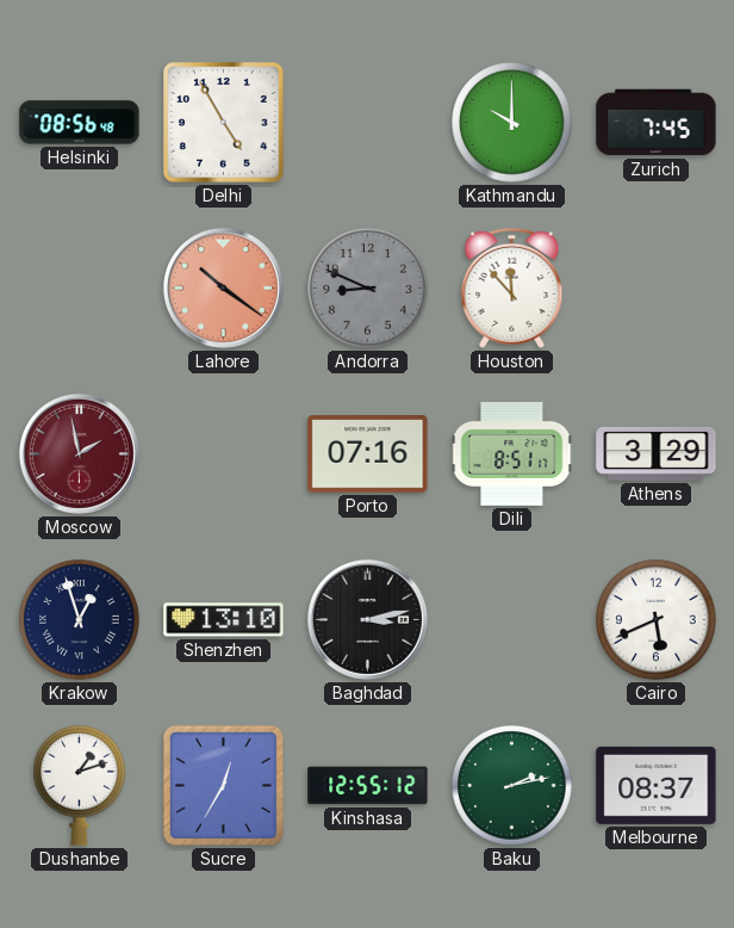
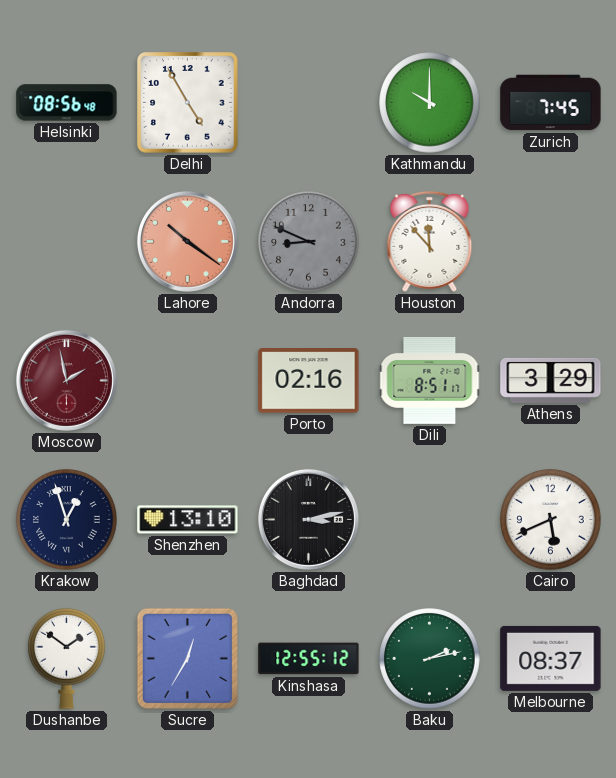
Porto: 07:16 -> 02:16
Dushanbe: 1:12 -> 1:51
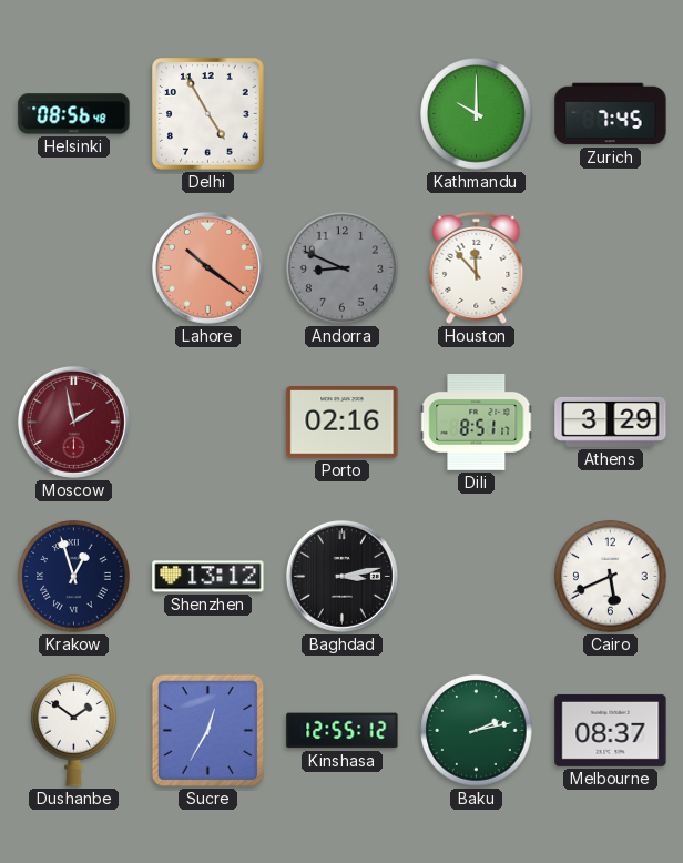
Shenzhen: 13:10 -> 13:12
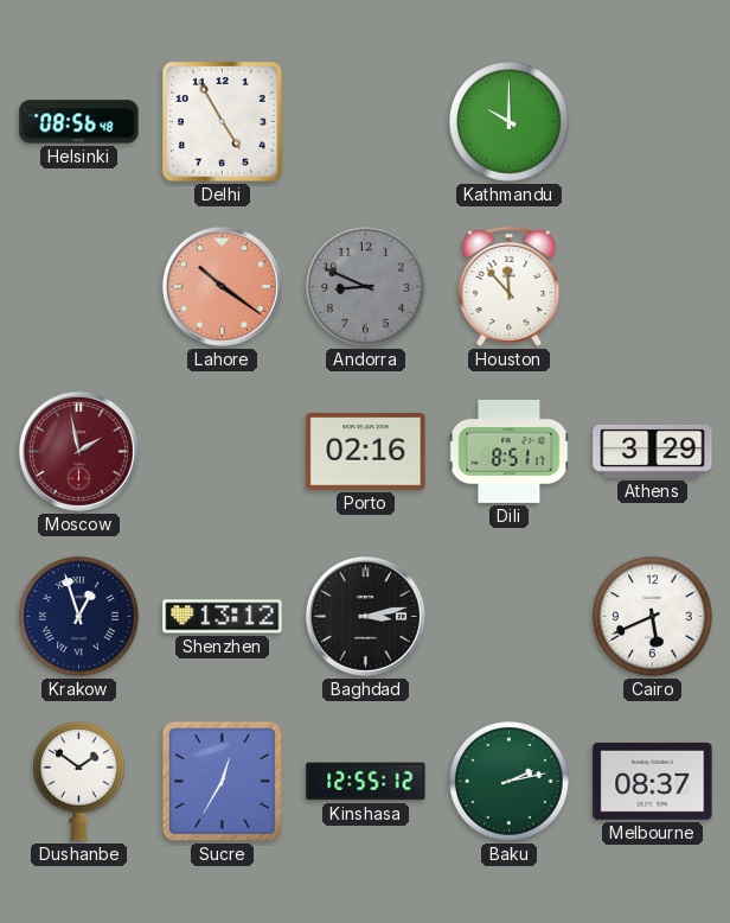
Zurich: 7:45 -> none
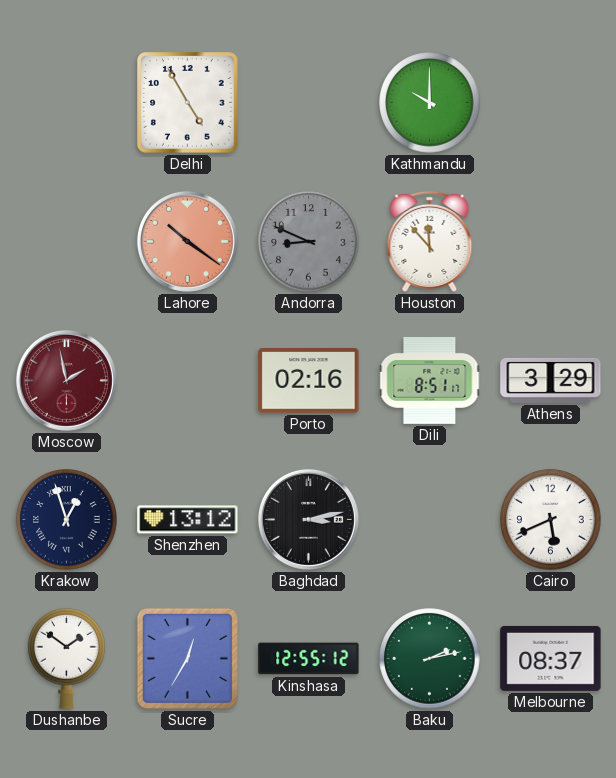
Helsinki: 08:56 -> none
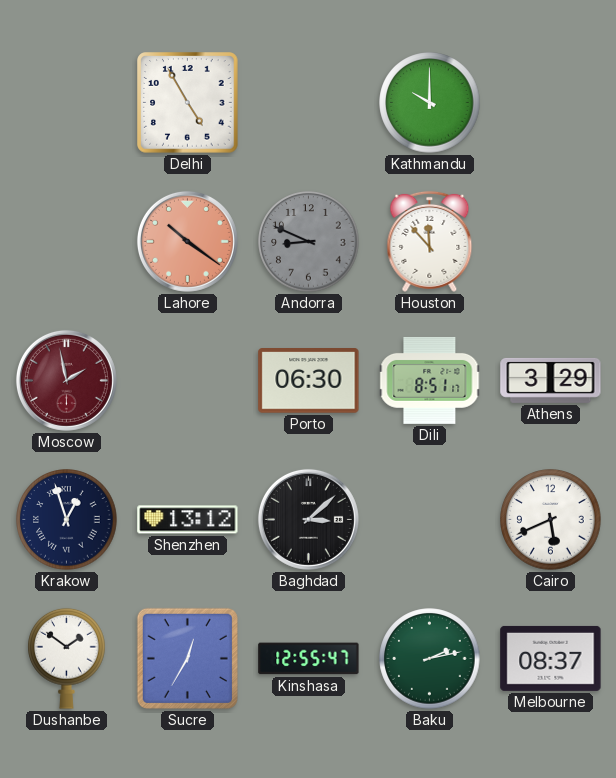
Porto: 02:16 -> 06:30
Baghdad: 3:13 -> 3:08
Kinshasa: 12:55:12 -> 12:55:47
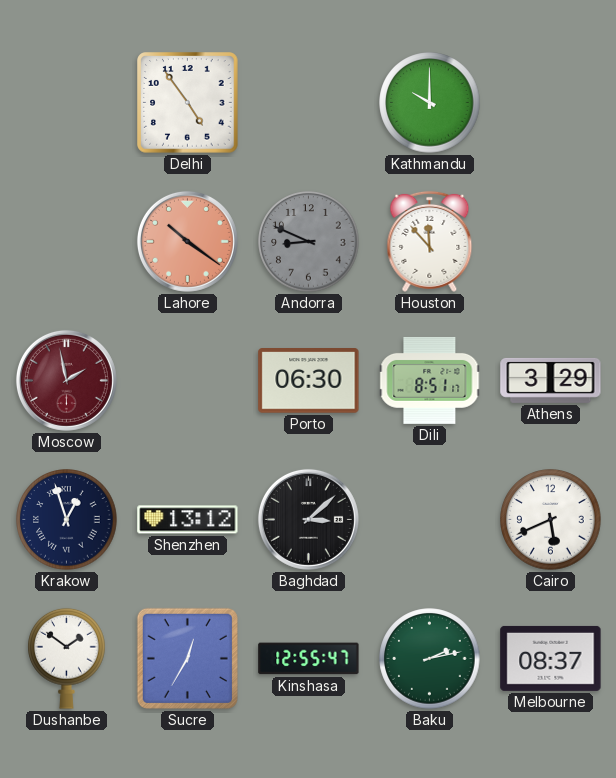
Delhi: 4:55 -> 4:54
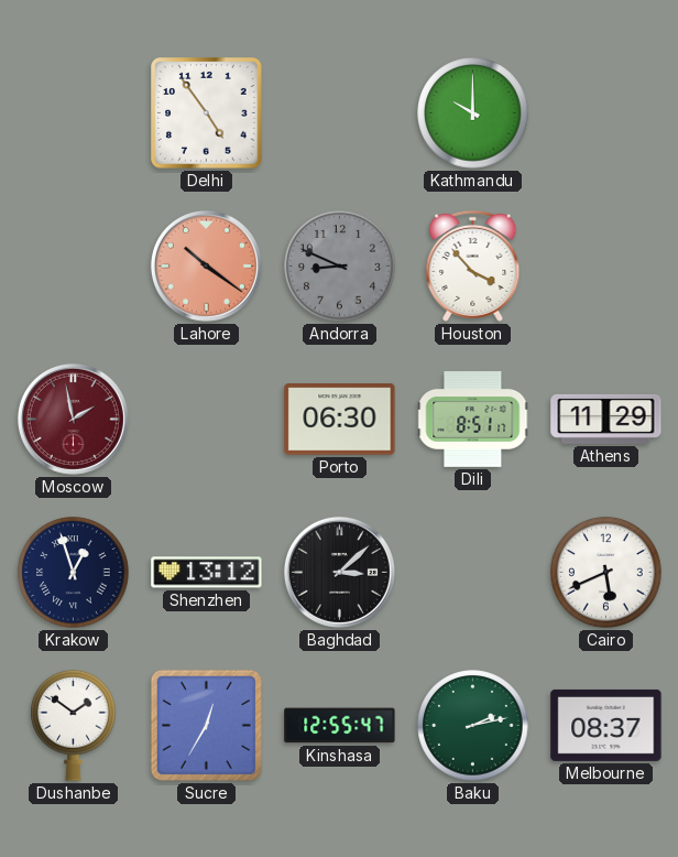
Houston: 11:53 -> 3:53
Athens: 3:29 -> 11:29
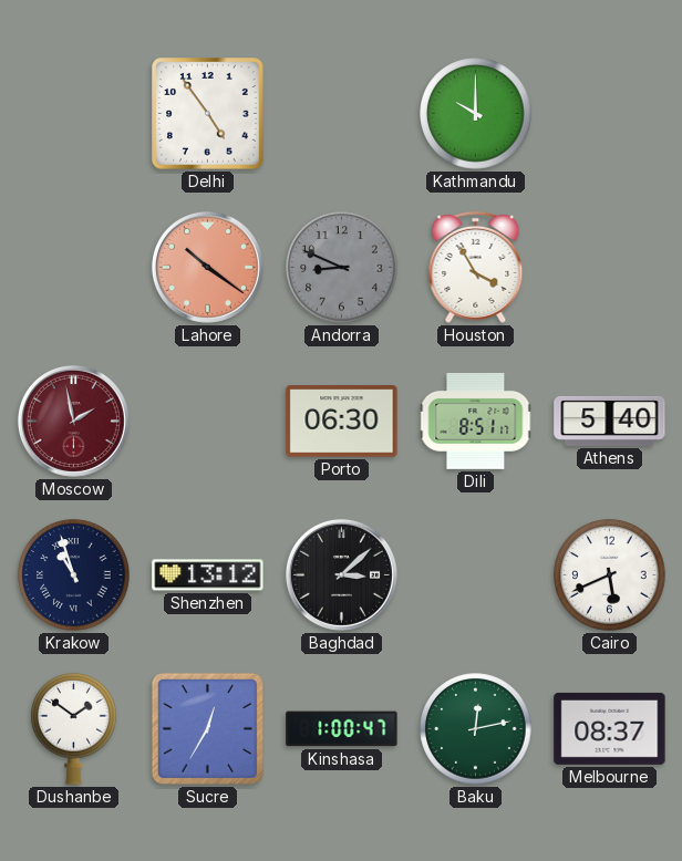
Houston: 3:53 -> 3:55
Athens: 11:29 -> 5:40
Krakow: 12:57 -> 10:57
Kinshasa: 12:55 -> 1:00
Baku: 2:13 -> 12:13
